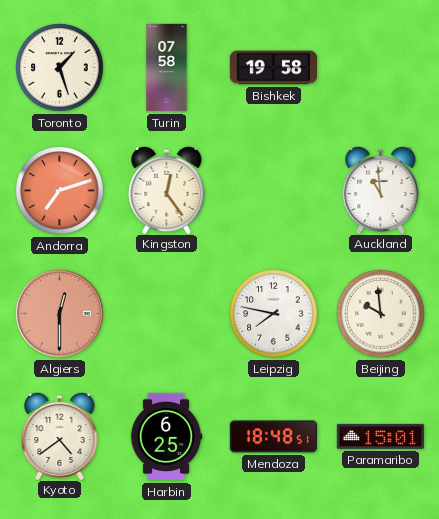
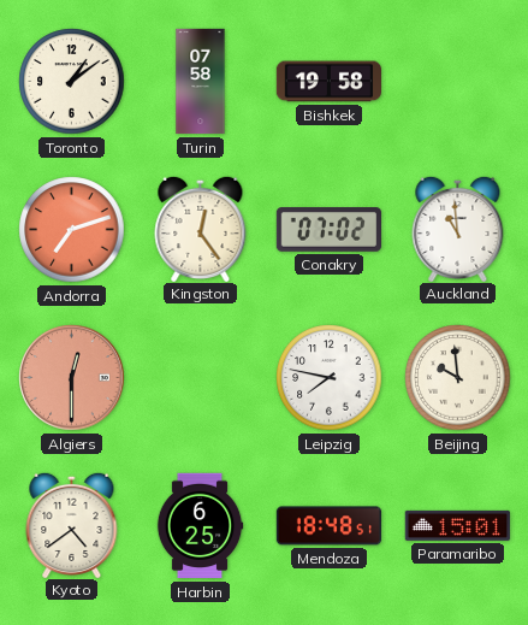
Toronto: 1:27 -> 1:09
Conakry: none -> 07:02
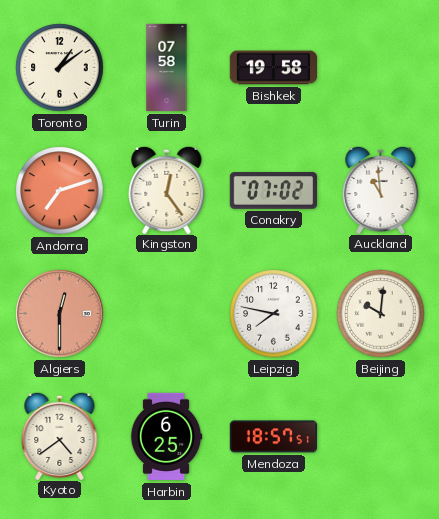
Beijing: 9:59 -> 10:01
Mendoza: 18:48 -> 18:57
Paramaribo: 15:01 -> none
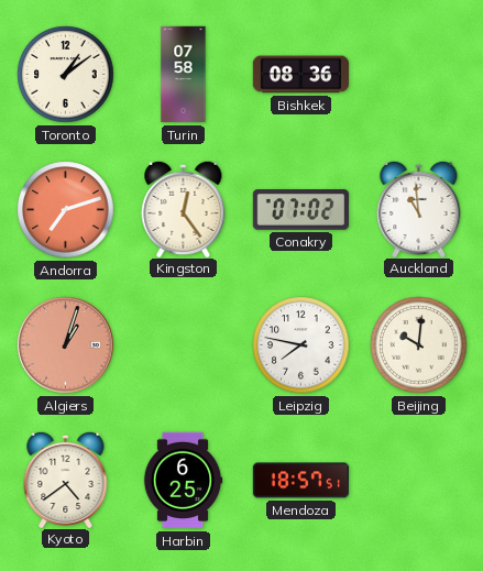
Bishkek: 19:58 -> 08:36
Algiers: 12:30 -> 1:03
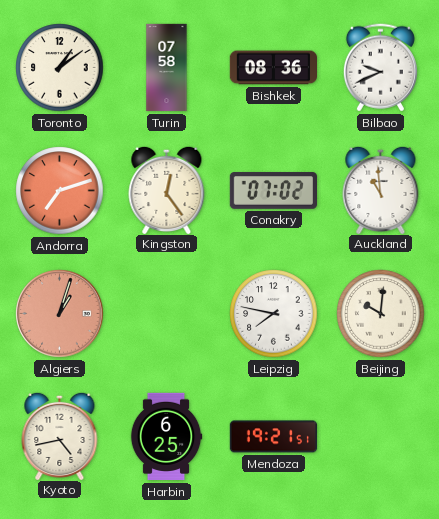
Bilbao: none -> 9:41
Kyoto: 4:39 -> 4:43
Mendoza: 18:57 -> 19:21
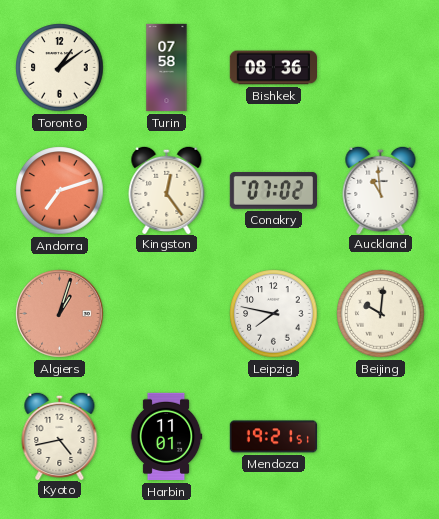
Bilbao: 9:41 -> none
Harbin: 6:25 -> 11:01
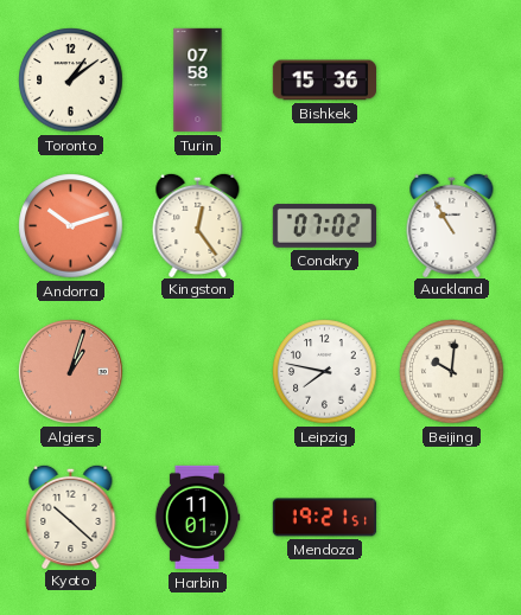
Bishkek: 08:36 -> 15:36
Andorra: 7:12 -> 10:12
Auckland: 10:59 -> 10:55
Kyoto: 4:43 -> 10:22
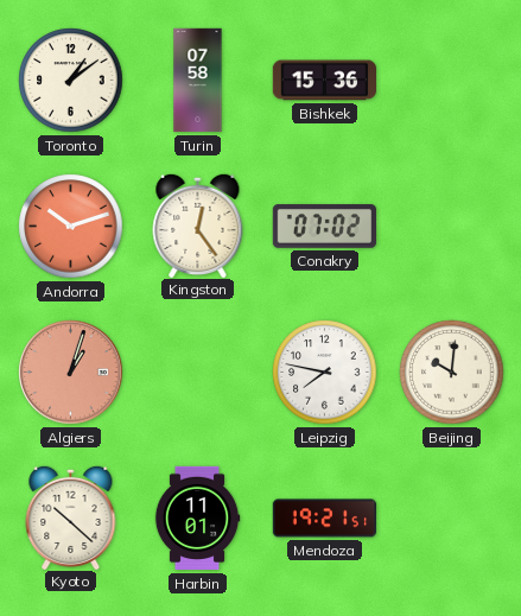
Auckland: 10:55 -> none
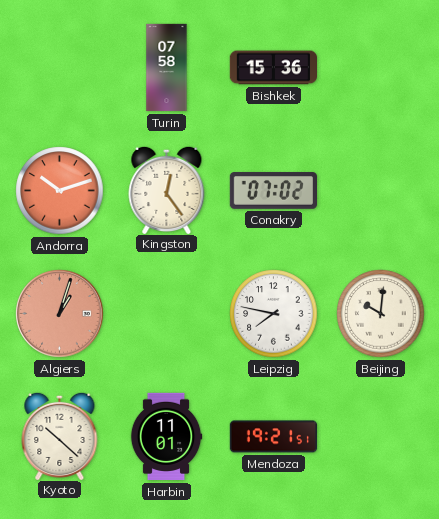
Toronto: 1:09 -> none
